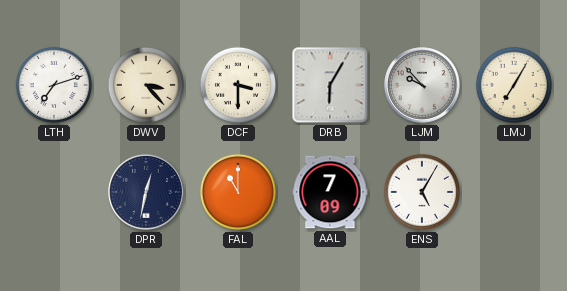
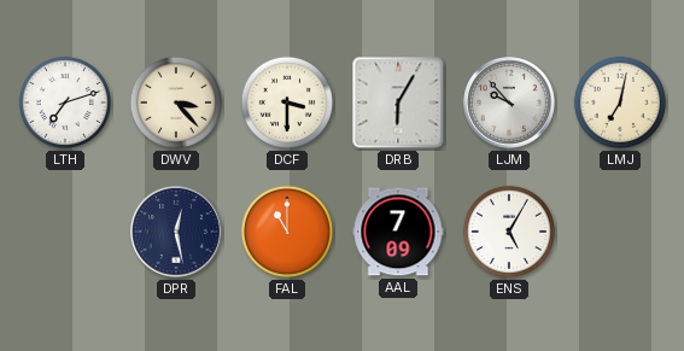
LMJ: 7:05 -> 7:02
DPR: 12:32 -> 12:28
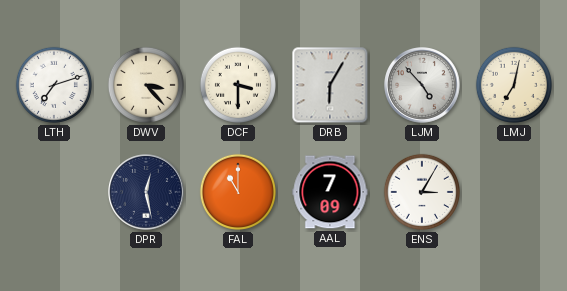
LJM: 9:53 -> 4:53
ENS: 5:05 -> 3:05
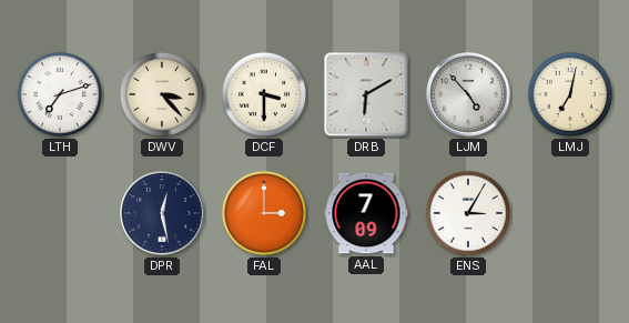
DRB: 6:05 -> 6:10
FAL: 11:00 -> 3:00
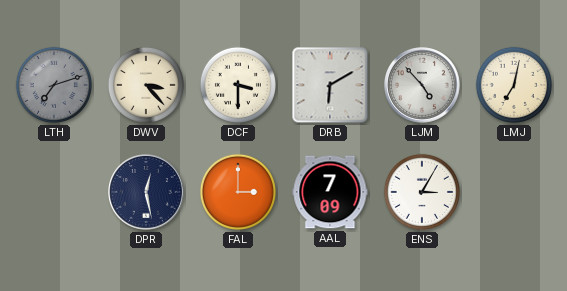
LTH dial: white -> grey
